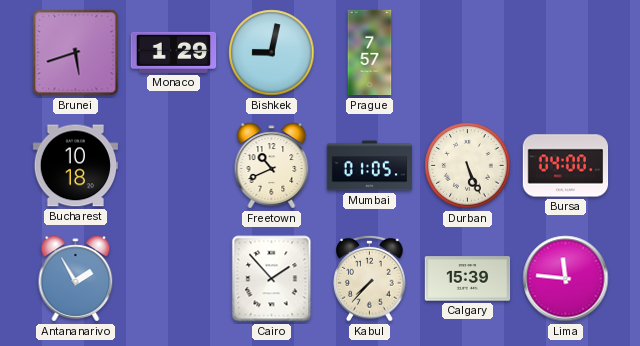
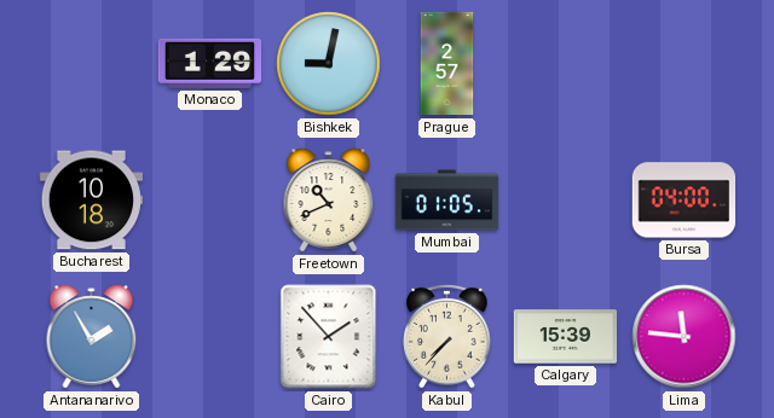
Brunei: 5:42 -> none
Prague: 7:57 -> 2:57
Durban: 5:26 -> none
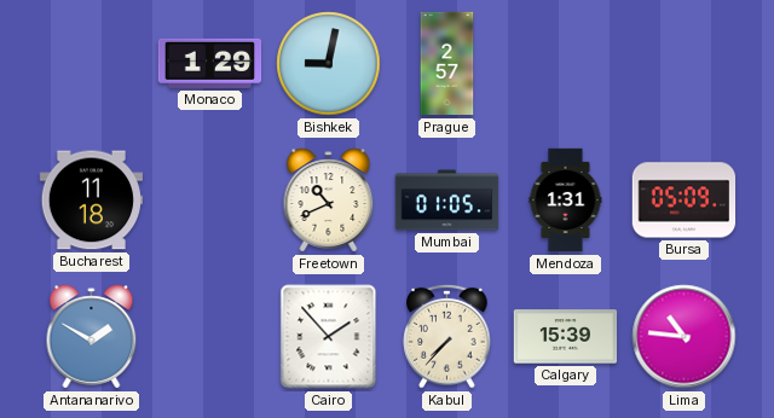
Bucharest: 10:18 -> 11:18
Mendoza: none -> 1:31
Bursa: 04:00 -> 05:09
Antananarivo: 1:55 -> 1:50
Lima: 11:46 -> 10:46
